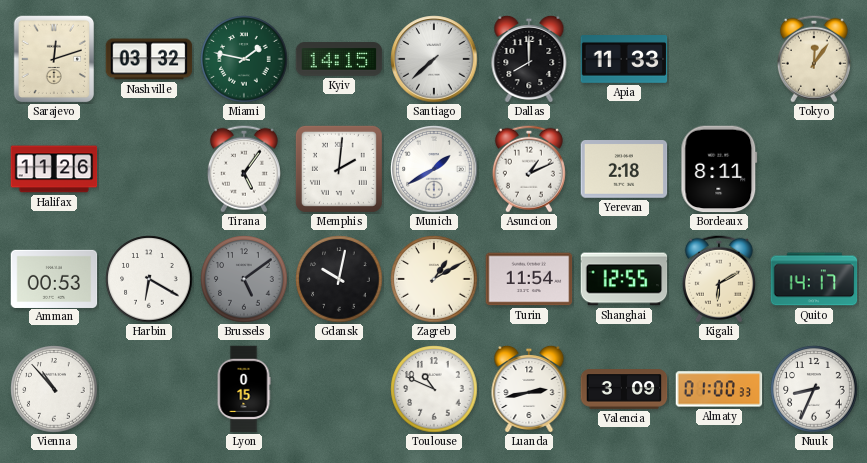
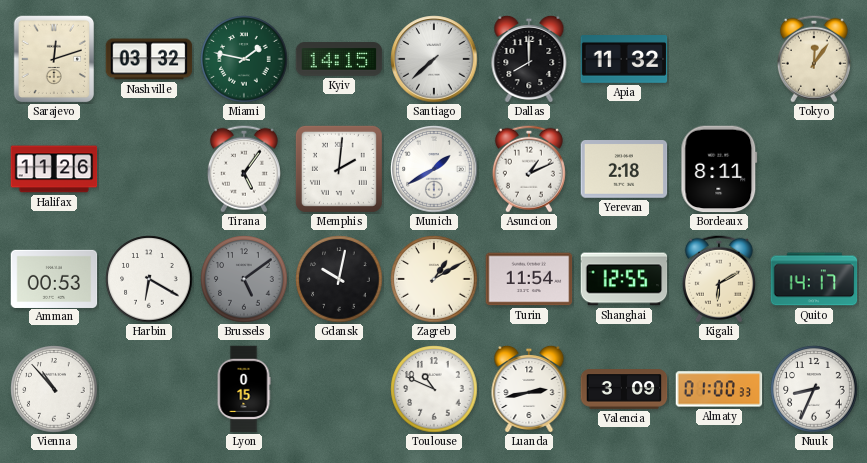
Apia: 11:33 -> 11:32
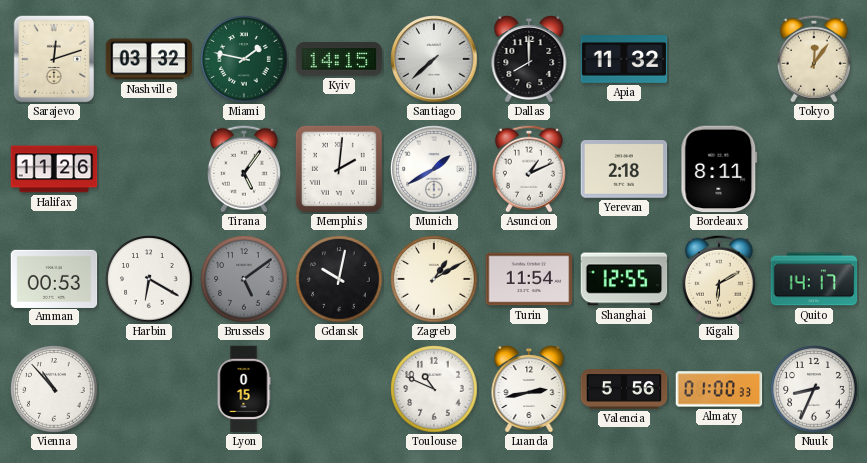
Valencia: 3:09 -> 5:56
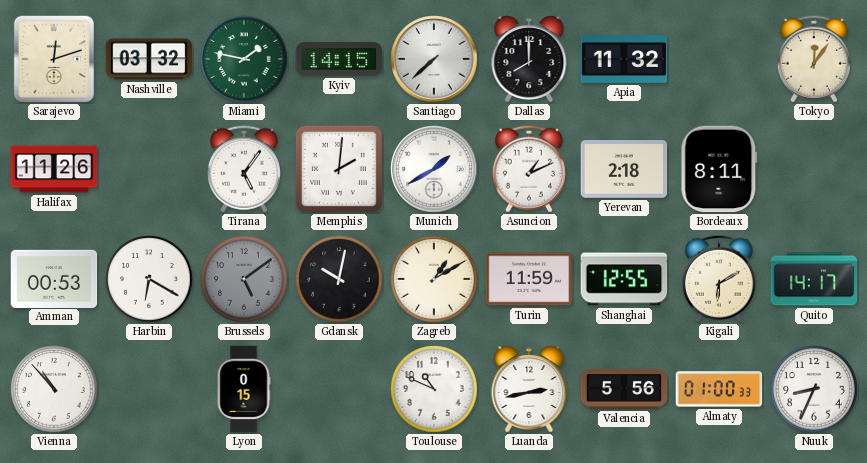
Turin: 11:54 -> 11:59
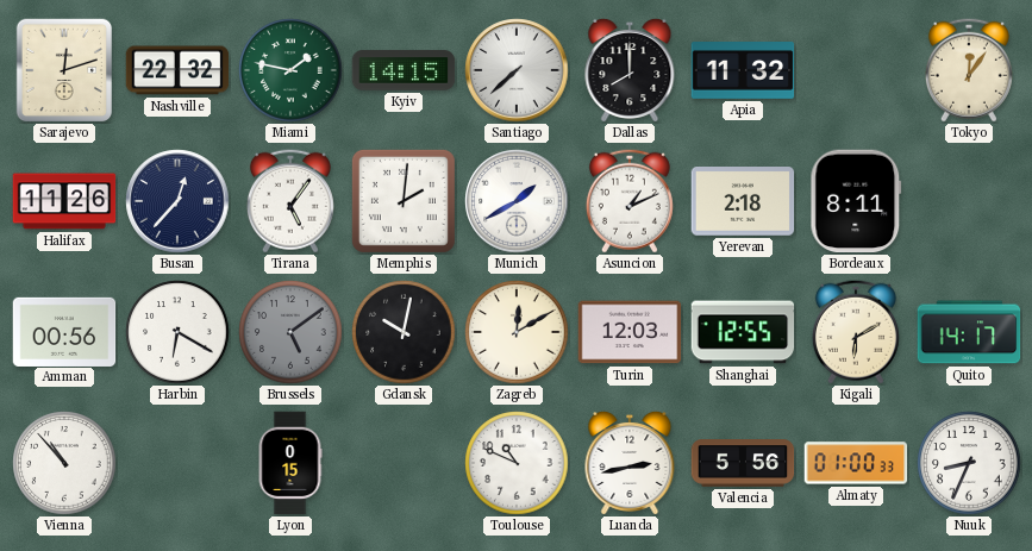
Nashville: 03:32 -> 22:32
Busan: none -> 12:37
Amman: 00:53 -> 00:56
Zagreb: 1:10 -> 12:10
Turin: 11:59 -> 12:03
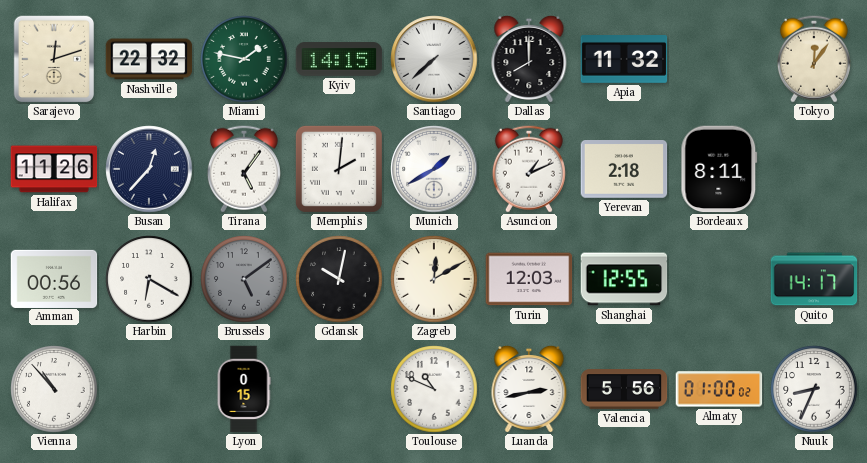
Kigali: 6:10 -> none
Almaty: 01:00:33 -> 01:00:02
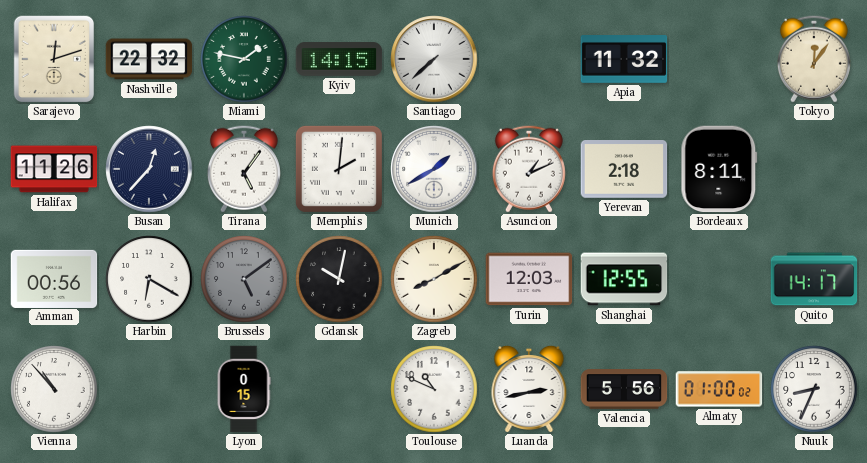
Dallas: 8:00 -> none
Zagreb: 12:10 -> 8:10
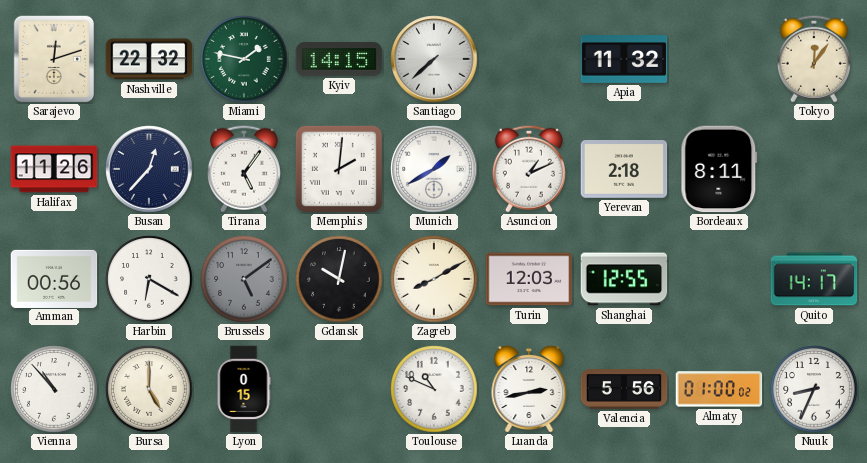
Bursa: none -> 5:00
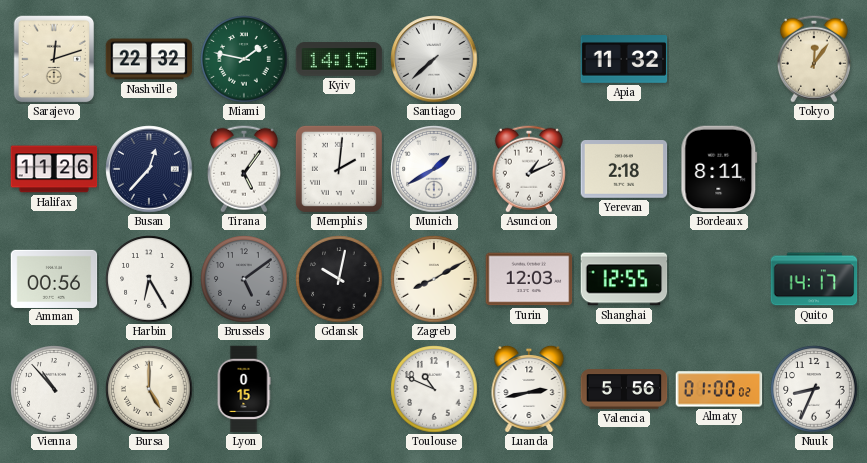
Harbin: 6:20 -> 6:25
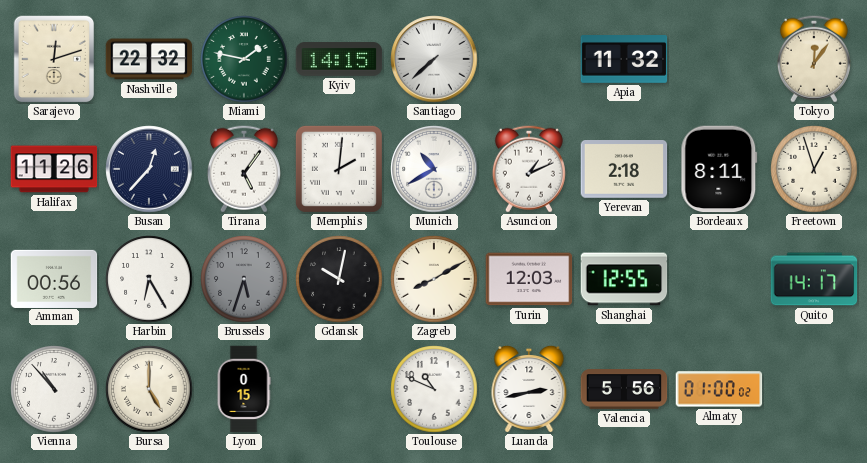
Munich: 1:40 -> 10:40
Freetown: none -> 12:57
Brussels: 5:09 -> 5:33
Nuuk: 8:34 -> none
